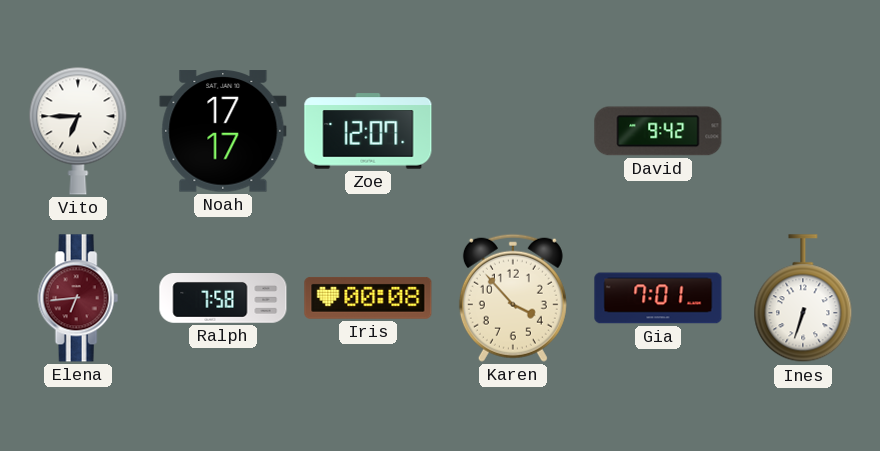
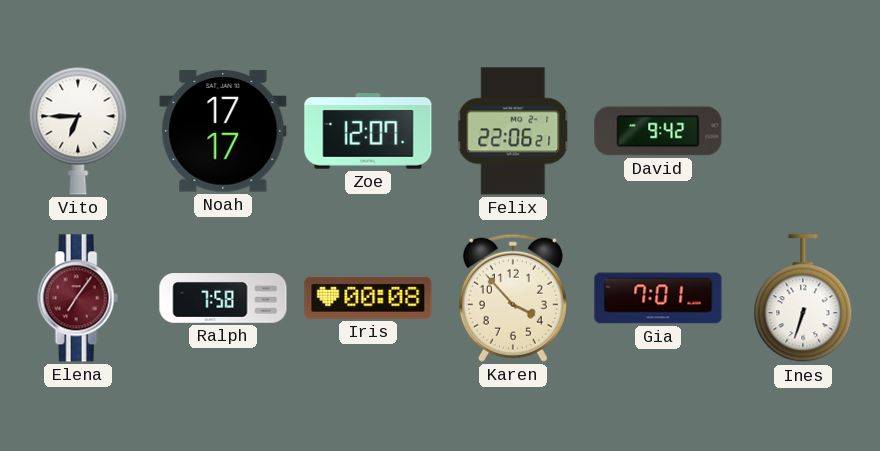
Felix: none -> 22:06
Elena: 6:44 -> 7:06
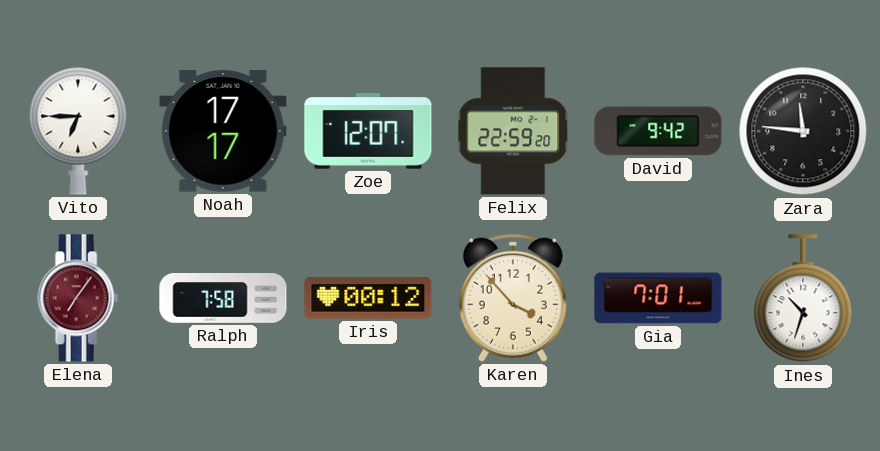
Felix: 22:06 -> 22:59
Zara: none -> 11:46
Iris: 00:08 -> 00:12
Ines: 6:33 -> 10:33
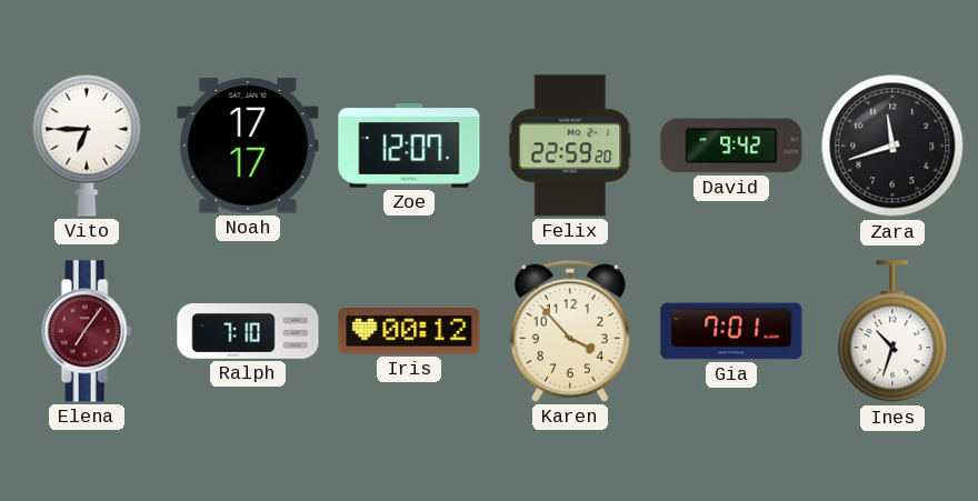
Zara: 11:46 -> 11:42
Ralph: 7:58 -> 7:10
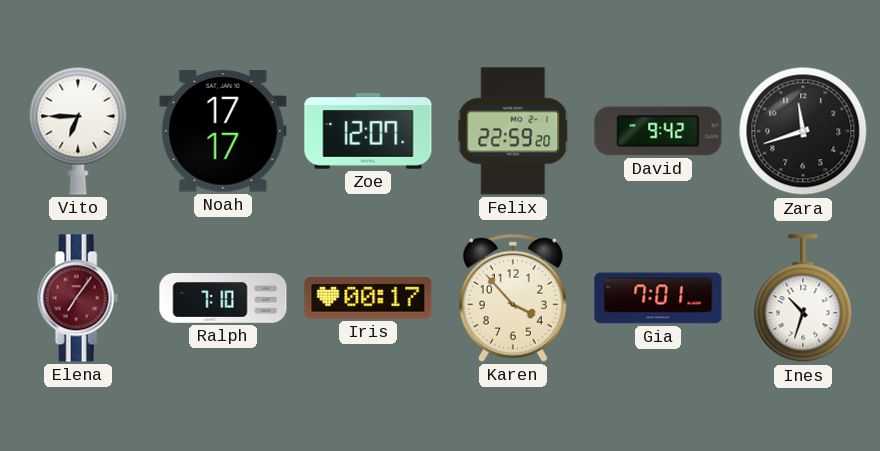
Iris: 00:12 -> 00:17
